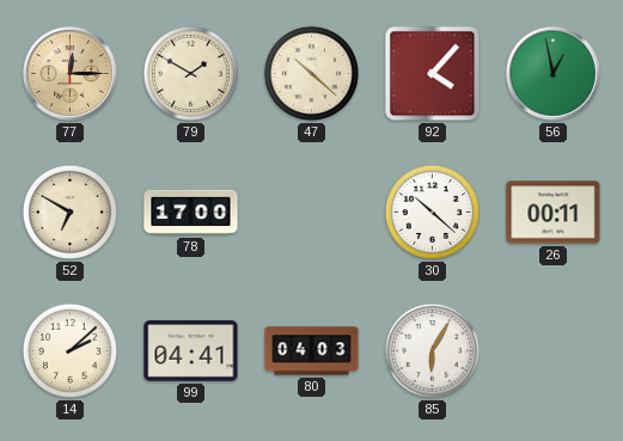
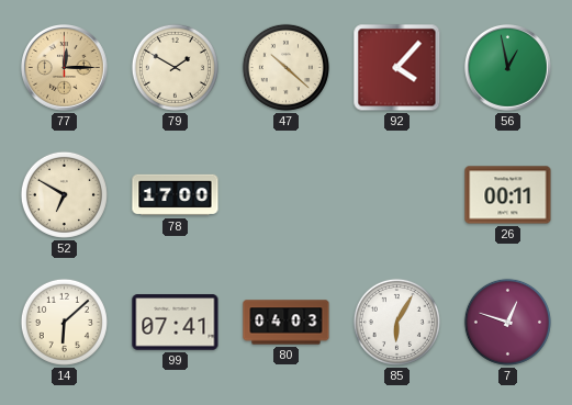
30: 10:22 -> none
14: 2:08 -> 6:08
99: 04:41 -> 07:41
7: none -> 12:48
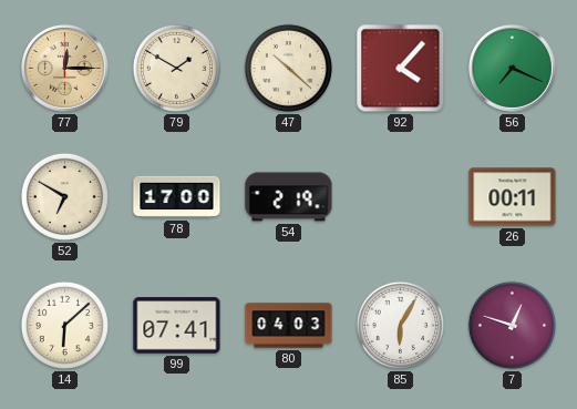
56: 12:58 -> 7:19
54: none -> 2:19
